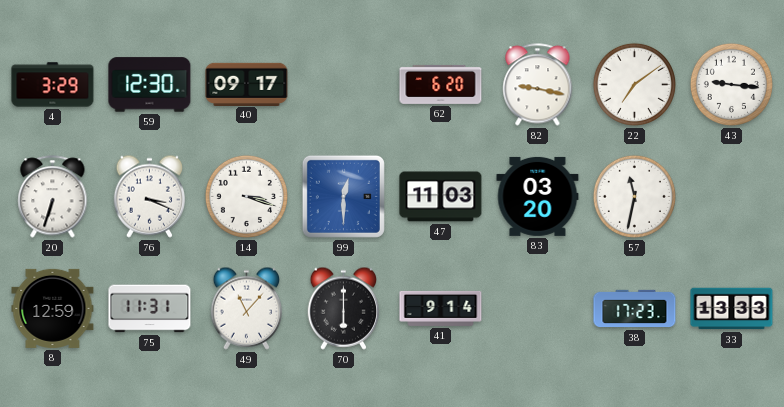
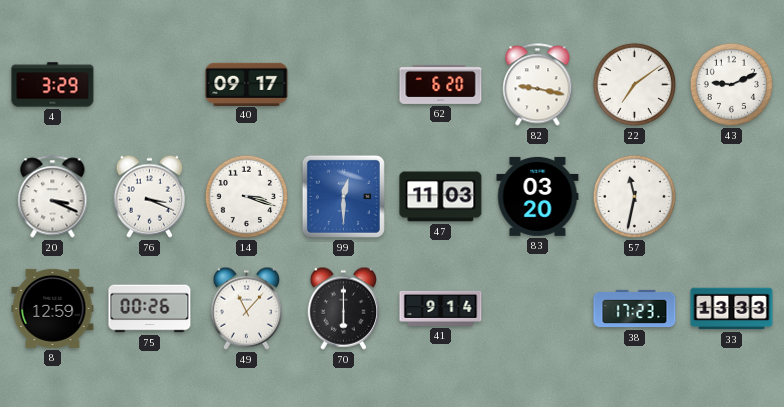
59: 12:30 -> none
43: 9:16 -> 9:11
20: 6:33 -> 3:19
75: 11:31 -> 00:26
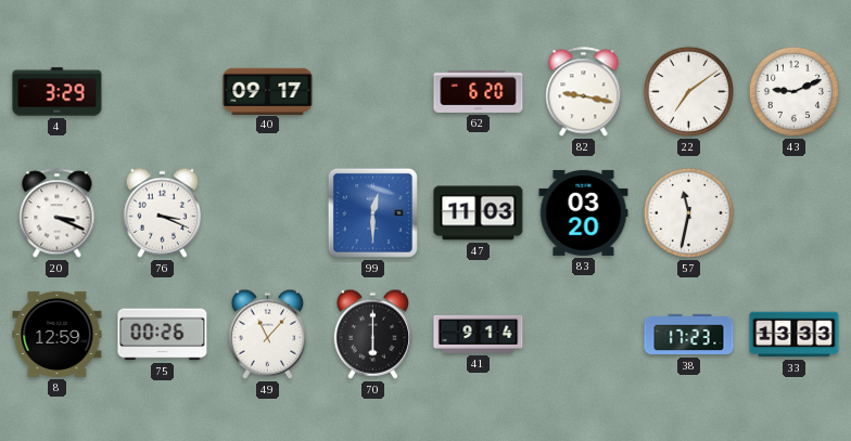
14: 3:18 -> none
